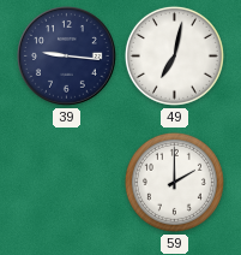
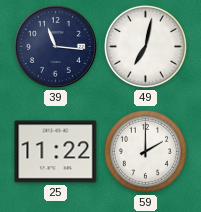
39: 9:16 -> 11:16
25: none -> 11:22
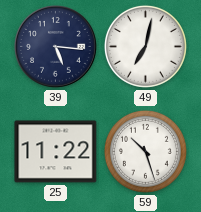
39: 11:16 -> 5:16
59: 2:00 -> 10:27
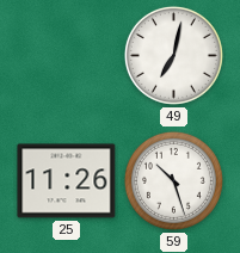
39: 5:16 -> none
25: 11:22 -> 11:26
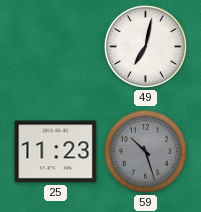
25: 11:26 -> 11:23
59 dial: white -> grey
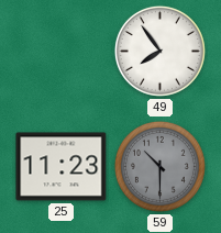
49: 7:02 -> 7:54
59: 10:27 -> 10:30
